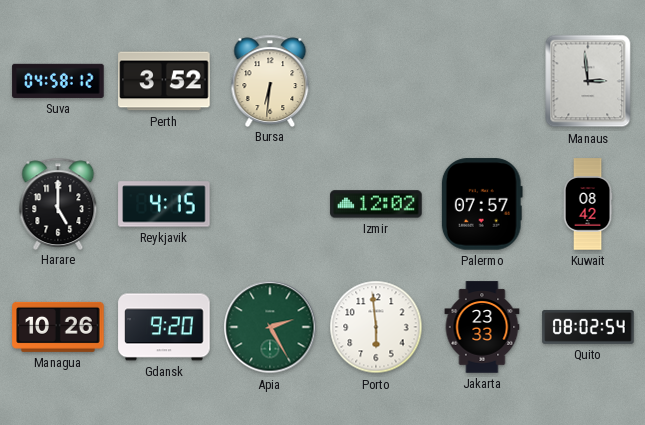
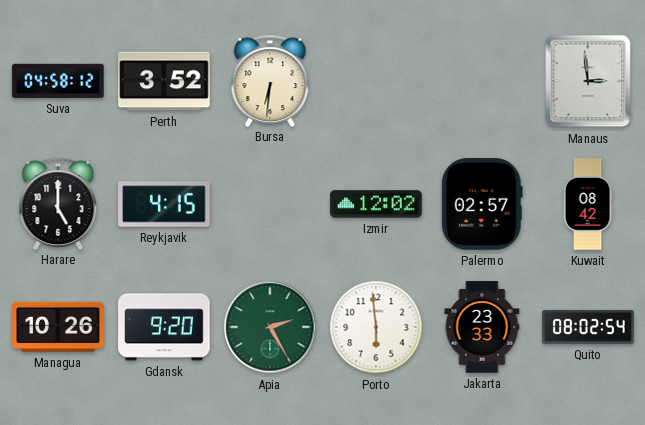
Palermo: 07:57 -> 02:57
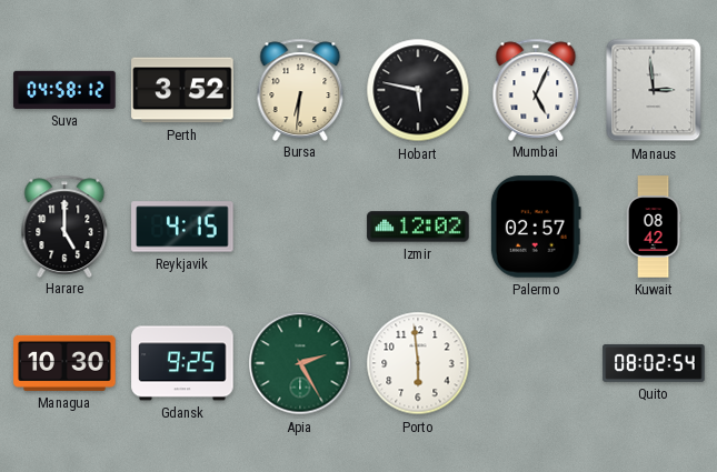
Hobart: none -> 5:47
Mumbai: none -> 5:04
Managua: 10:26 -> 10:30
Gdansk: 9:20 -> 9:25
Jakarta: 23:33 -> none
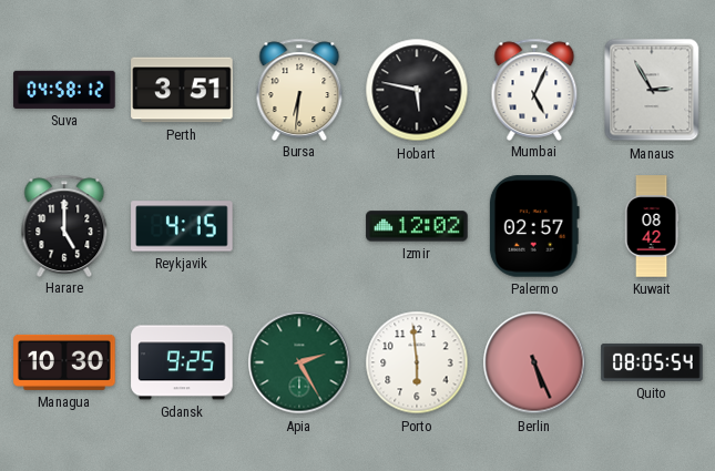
Perth: 3:52 -> 3:51
Manaus: 2:59 -> 2:55
Berlin: none -> 5:26
Quito: 08:02 -> 08:05
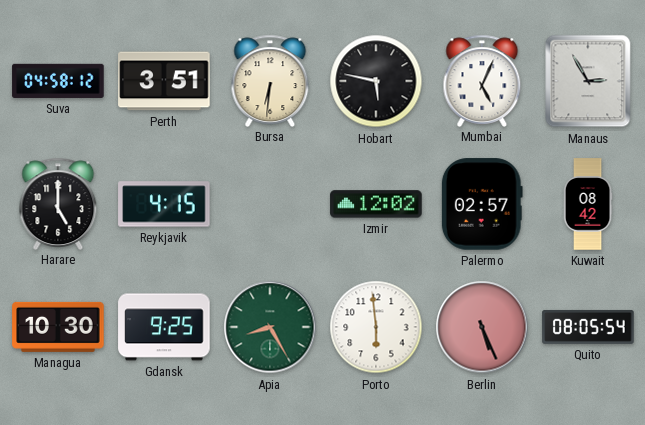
Apia: 2:25 -> 8:25
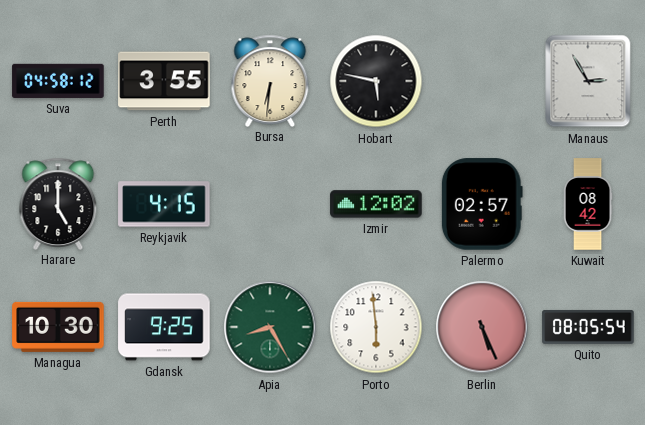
Perth: 3:51 -> 3:55
Mumbai: 5:04 -> none
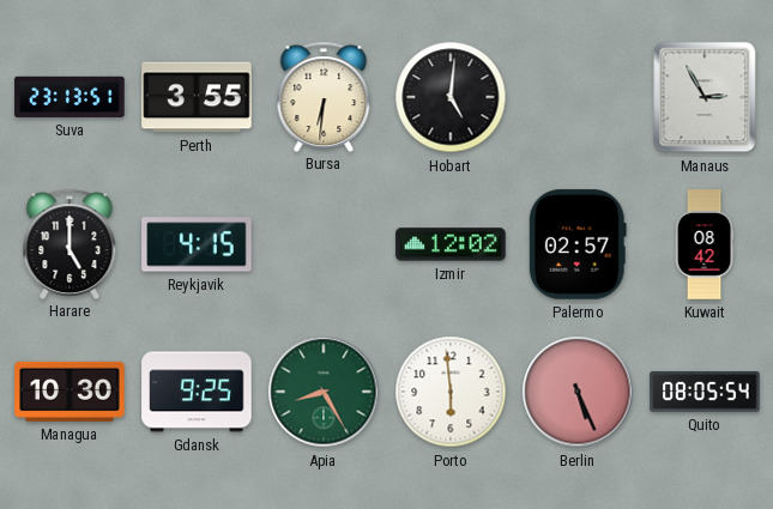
Suva: 04:58 -> 23:13
Hobart: 5:47 -> 5:01
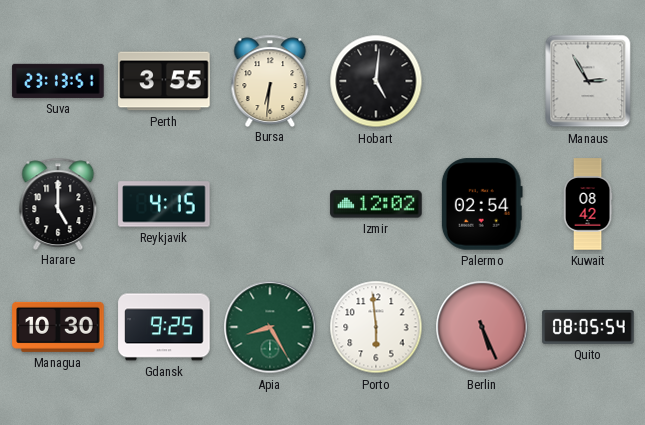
Palermo: 02:57 -> 02:54
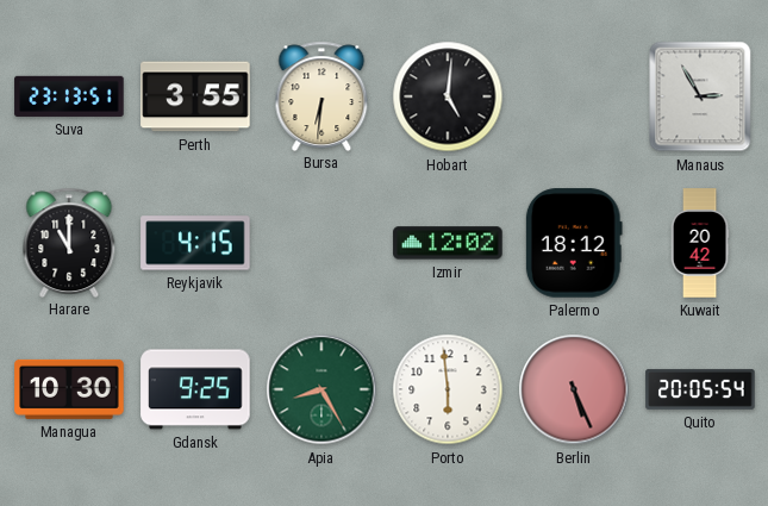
Harare: 5:00 -> 11:00
Palermo: 02:54 -> 18:12
Kuwait: 08:42 -> 20:42
Quito: 08:05 -> 20:05
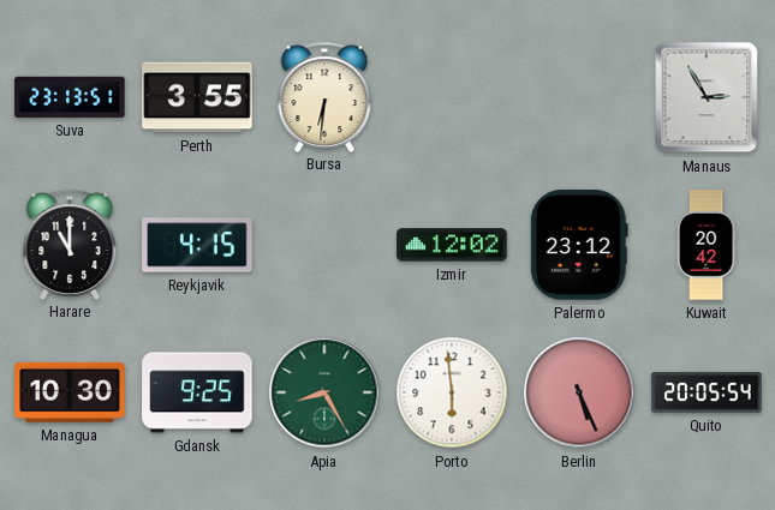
Hobart: 5:01 -> none
Palermo: 18:12 -> 23:12
